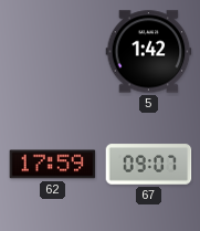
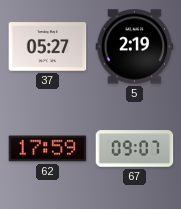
37: none -> 05:27
5: 1:42 -> 2:19
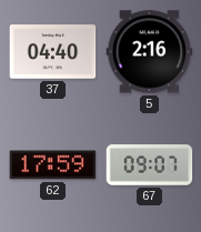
37: 05:27 -> 04:40
5: 2:19 -> 2:16
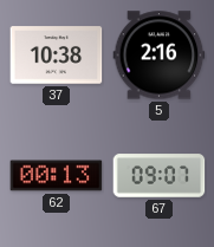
37: 04:40 -> 10:38
62: 17:59 -> 00:13
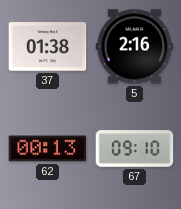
37: 10:38 -> 01:38
67: 09:07 -> 09:10
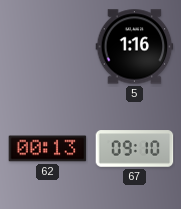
37: 01:38 -> none
5: 2:16 -> 1:16
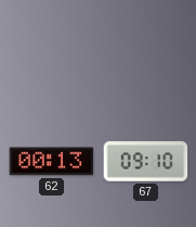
5: 1:16 -> none
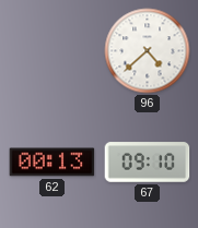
96: none -> 4:38
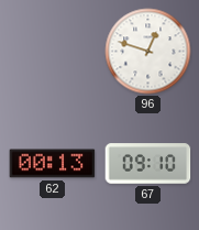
96: 4:38 -> 12:48
